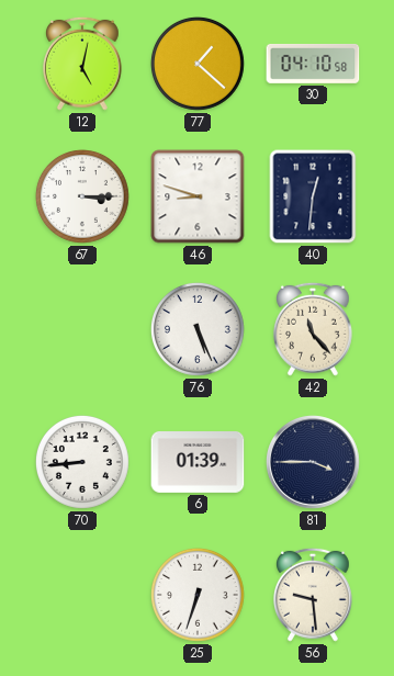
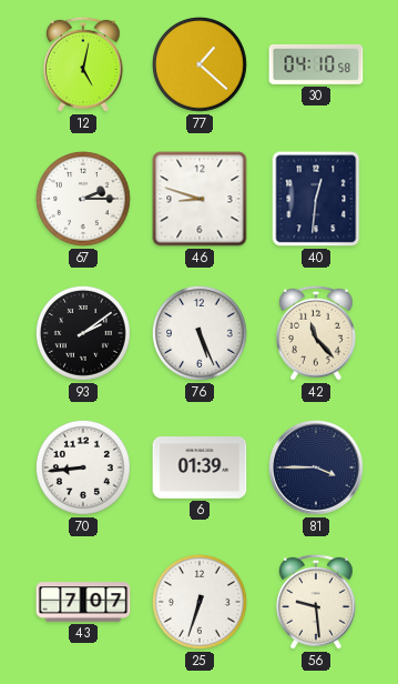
67: 3:15 -> 2:15
93: none -> 2:09
43: none -> 7:07
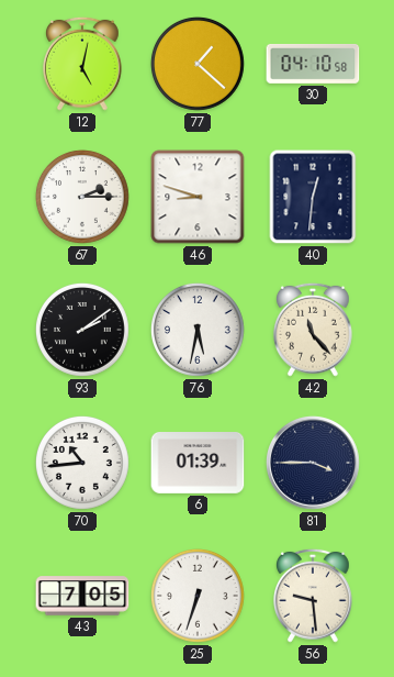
76: 5:26 -> 5:32
70: 8:44 -> 10:44
43: 7:07 -> 7:05
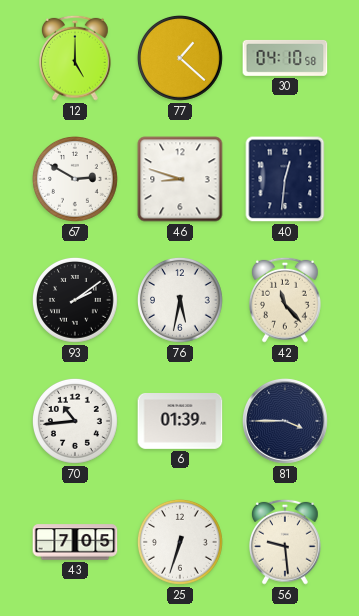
12: 5:02 -> 5:00
67: 2:15 -> 2:50
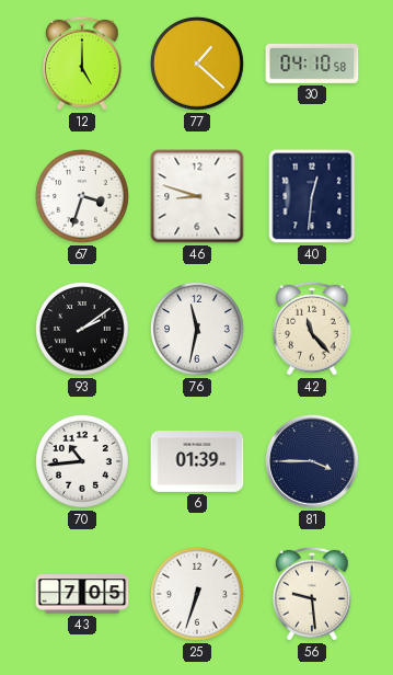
67: 2:50 -> 3:33
76: 5:32 -> 11:32
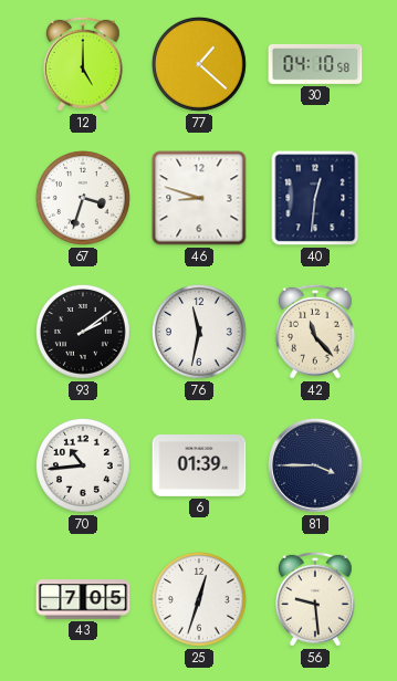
25: 6:33 -> 12:33
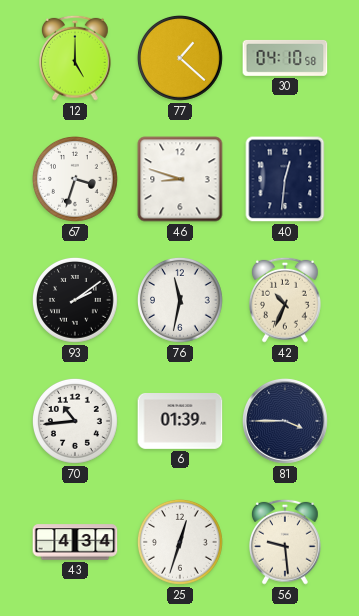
42: 11:23 -> 10:34
43: 7:05 -> 4:34
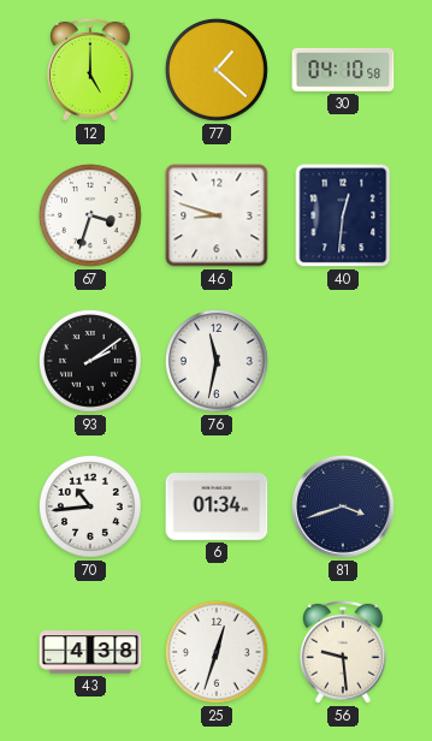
42: 10:34 -> none
6: 01:39 -> 01:34
81: 3:45 -> 3:42
43: 4:34 -> 4:38
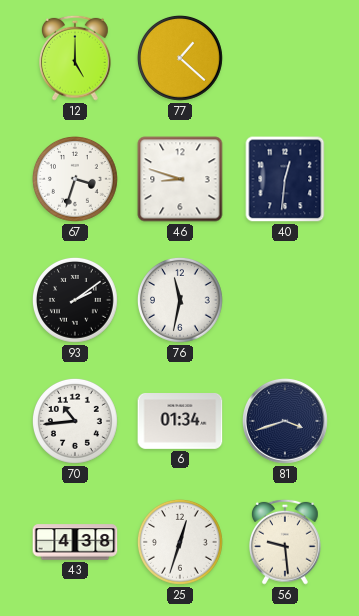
30: 04:10 -> none
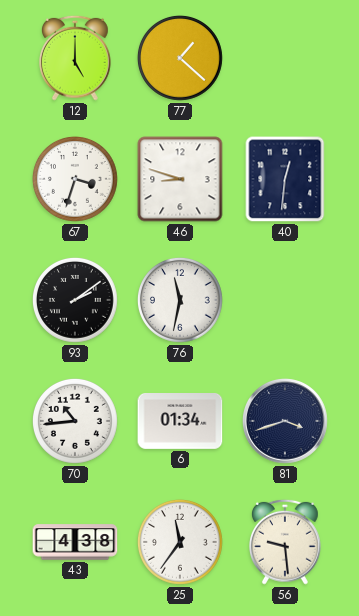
25: 12:33 -> 11:36
